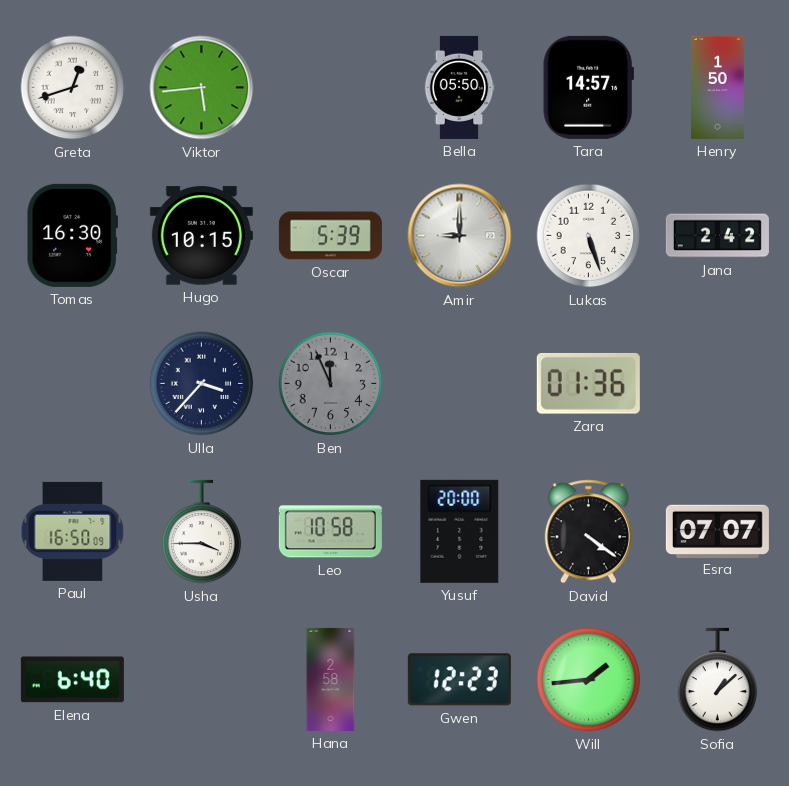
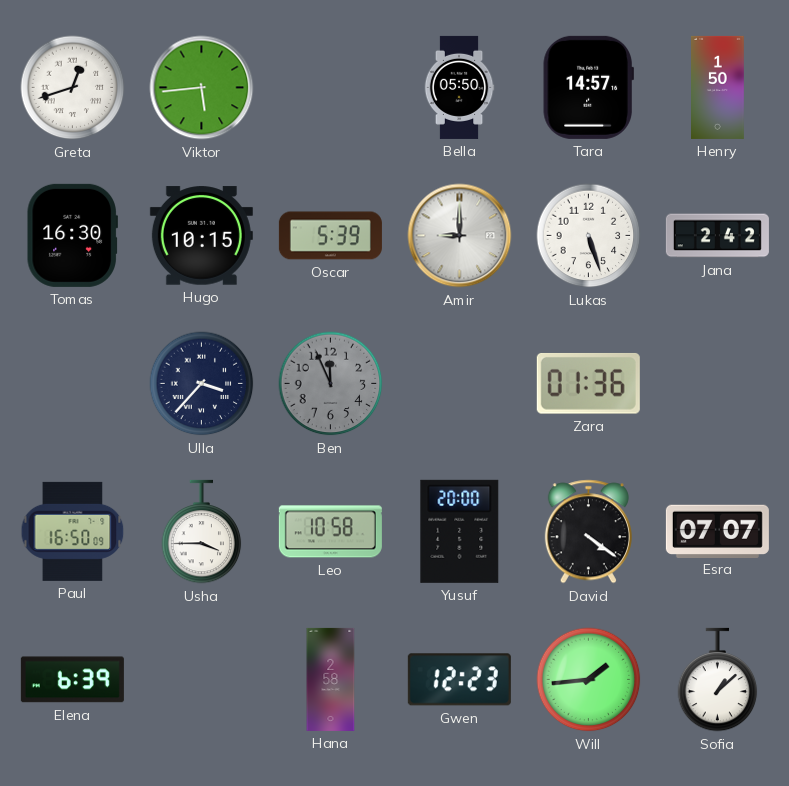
Elena: 6:40 -> 6:39
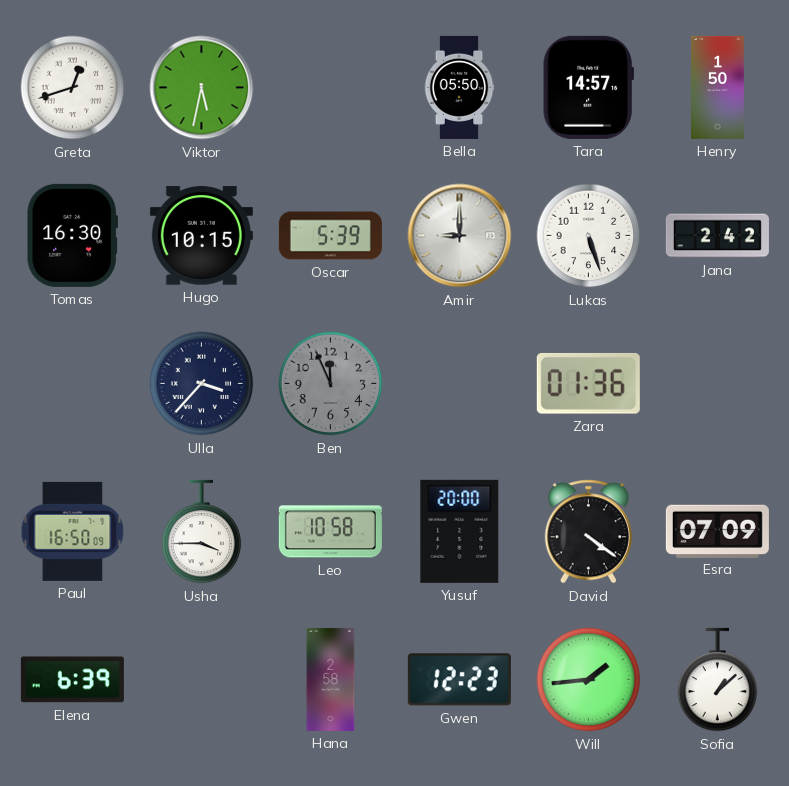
Viktor: 5:44 -> 5:32
Esra: 07:07 -> 07:09
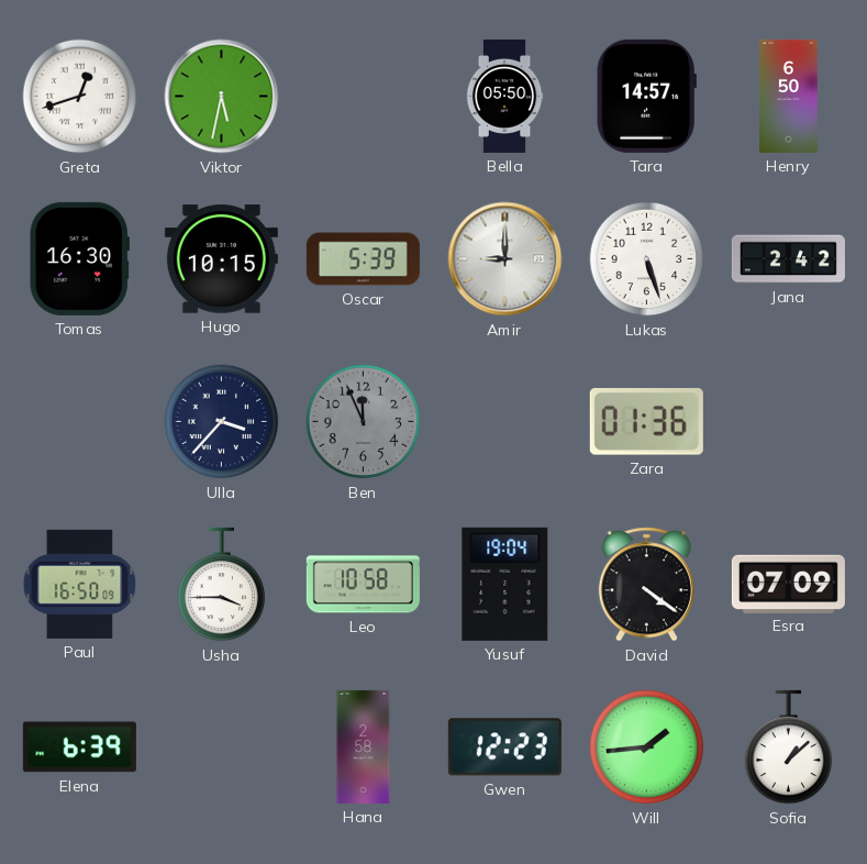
Henry: 1:50 -> 6:50
Yusuf: 20:00 -> 19:04
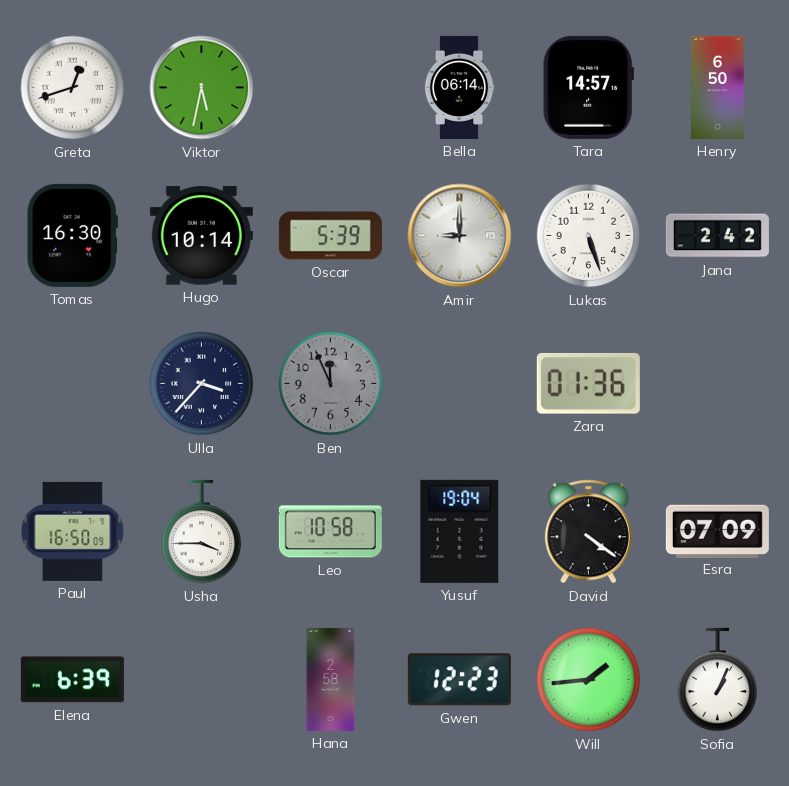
Bella: 05:50 -> 06:14
Hugo: 10:15 -> 10:14
Sofia: 1:08 -> 1:04
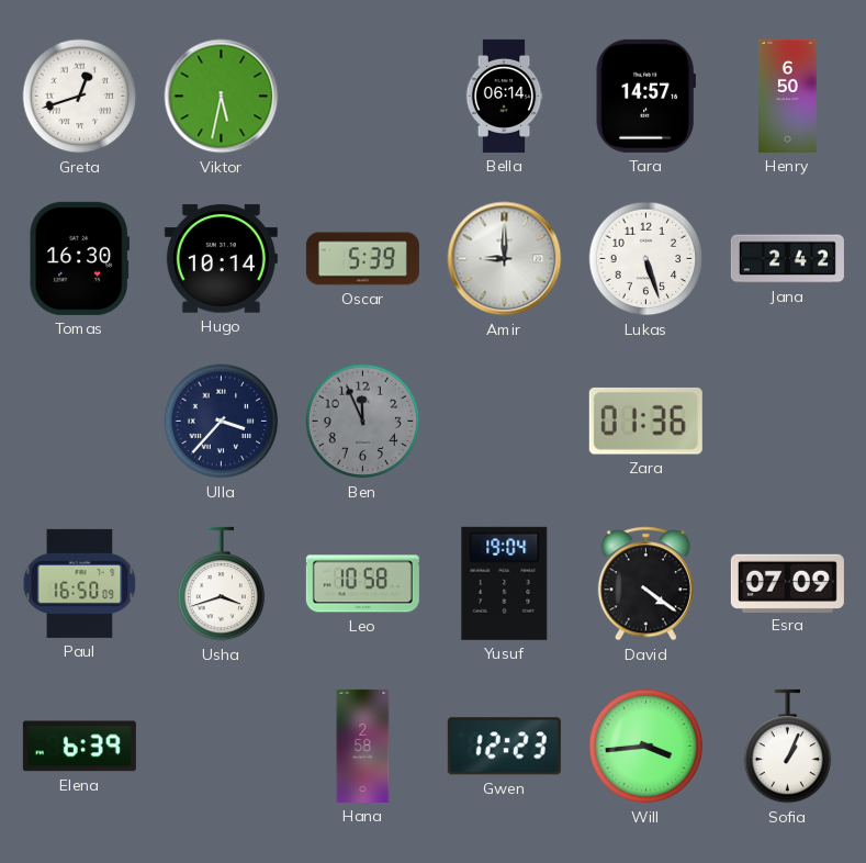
Usha: 3:45 -> 3:42
Will: 1:44 -> 3:44
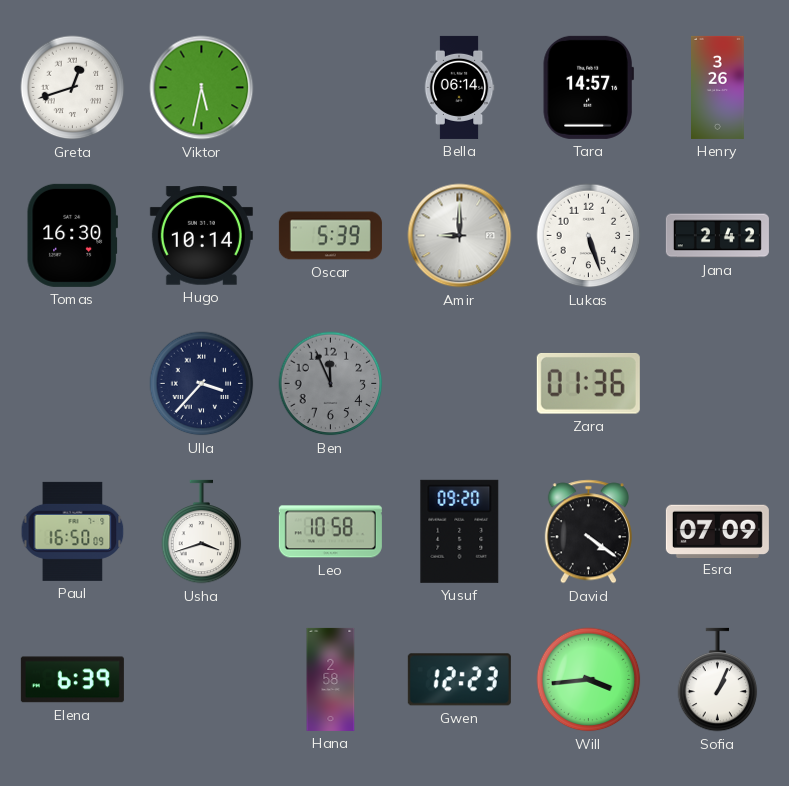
Henry: 6:50 -> 3:26
Yusuf: 19:04 -> 09:20
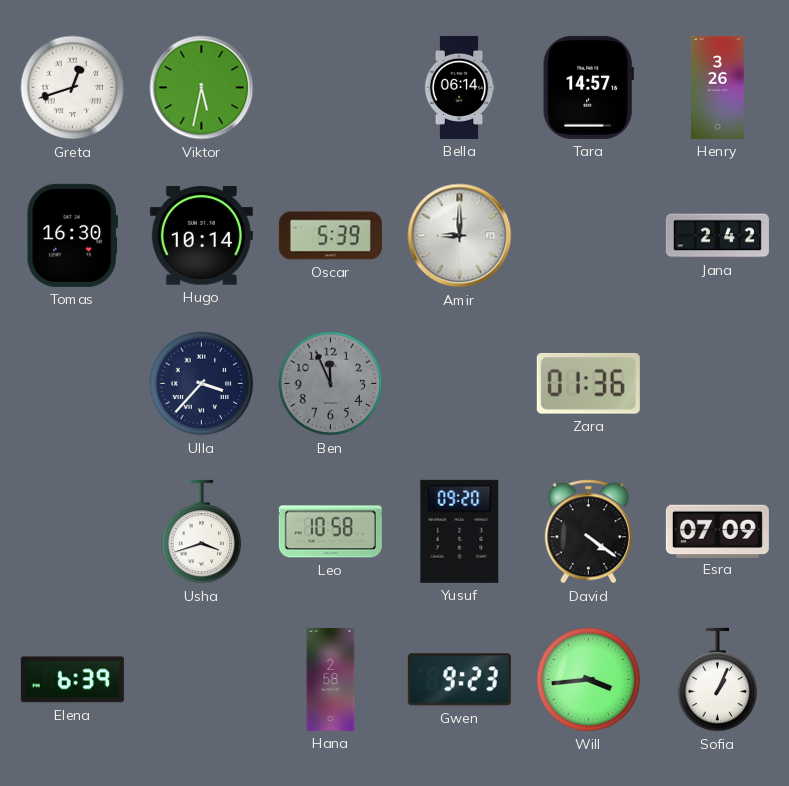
Lukas: 5:27 -> none
Paul: 16:50 -> none
Gwen: 12:23 -> 9:23
